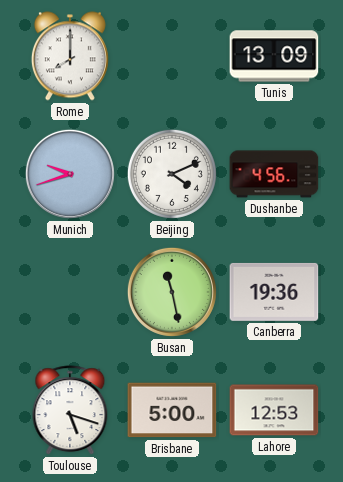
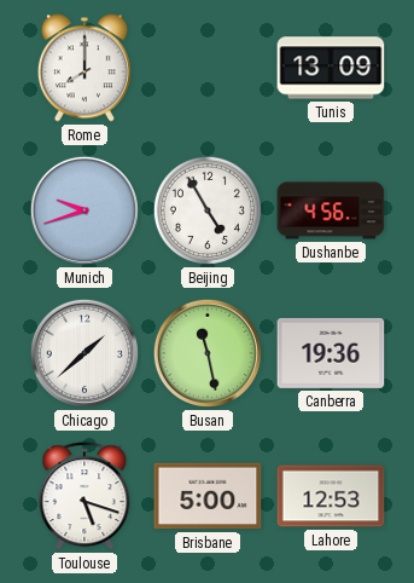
Beijing: 4:11 -> 4:55
Chicago: none -> 1:38
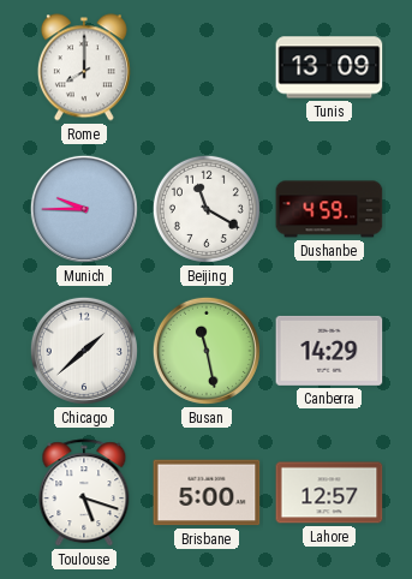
Munich: 9:42 -> 9:45
Beijing: 4:55 -> 11:20
Dushanbe: 4:56 -> 4:59
Canberra: 19:36 -> 14:29
Lahore: 12:53 -> 12:57
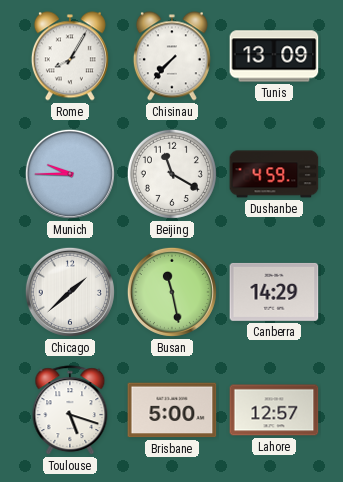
Rome: 8:00 -> 8:05
Chisinau: none -> 7:37
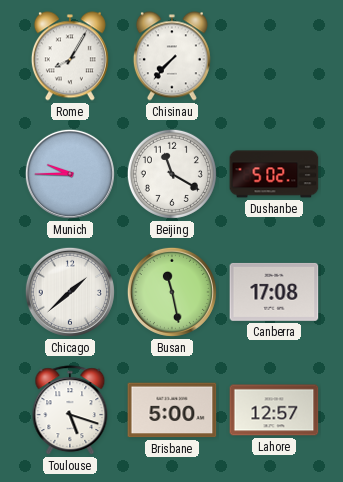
Tunis: 13:09 -> none
Dushanbe: 4:59 -> 5:02
Canberra: 14:29 -> 17:08
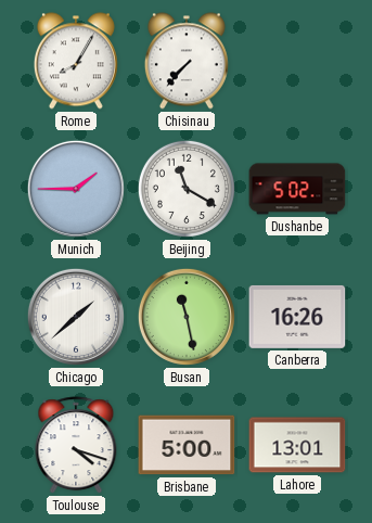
Munich: 9:45 -> 1:45
Canberra: 17:08 -> 16:26
Toulouse: 5:18 -> 4:18
Lahore: 12:57 -> 13:01
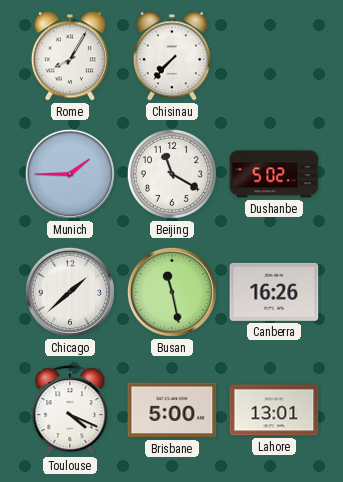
Toulouse: 4:18 -> 4:19
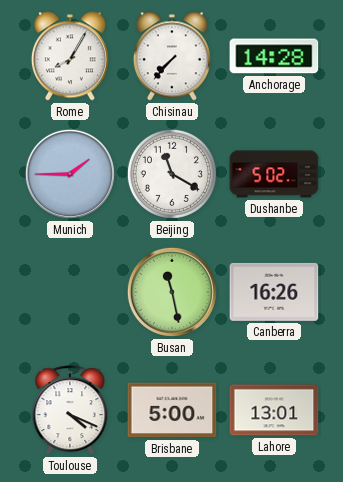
Anchorage: none -> 14:28
Chicago: 1:38 -> none
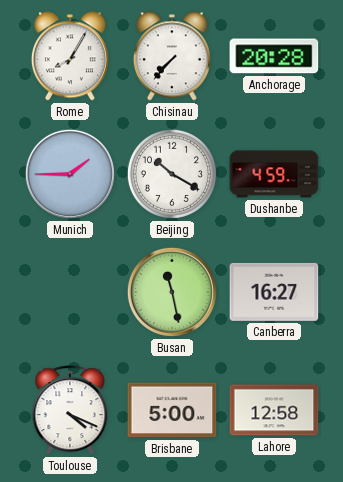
Anchorage: 14:28 -> 20:28
Beijing: 11:20 -> 10:20
Dushanbe: 5:02 -> 4:59
Canberra: 16:26 -> 16:27
Lahore: 13:01 -> 12:58
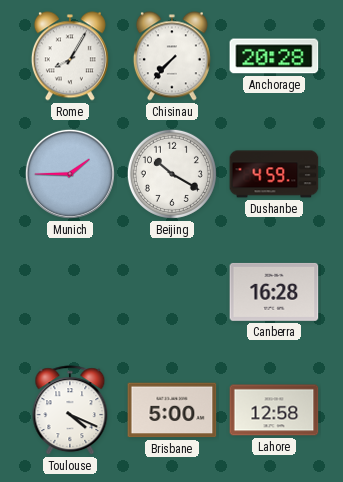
Busan: 11:28 -> none
Canberra: 16:27 -> 16:28
